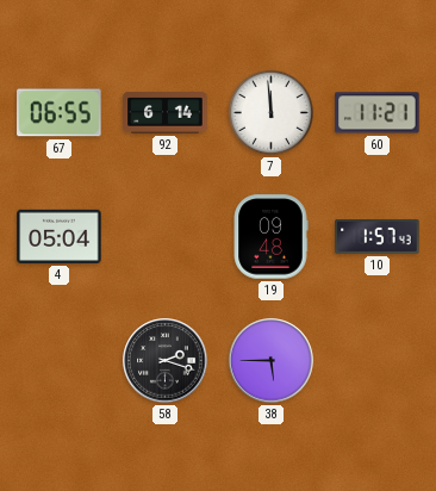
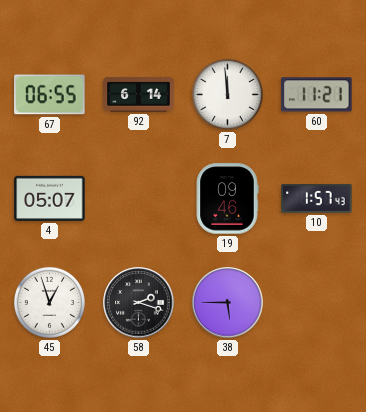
4: 05:04 -> 05:07
19: 09:48 -> 09:46
45: none -> 12:57
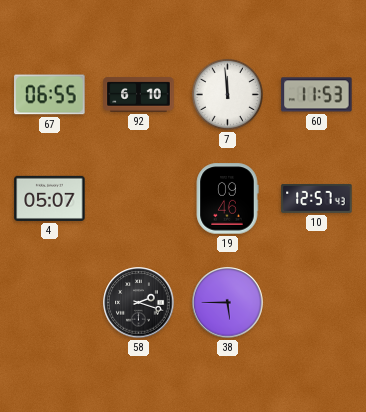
92: 6:14 -> 6:10
60: 11:21 -> 11:53
10: 1:57 -> 12:57
45: 12:57 -> none
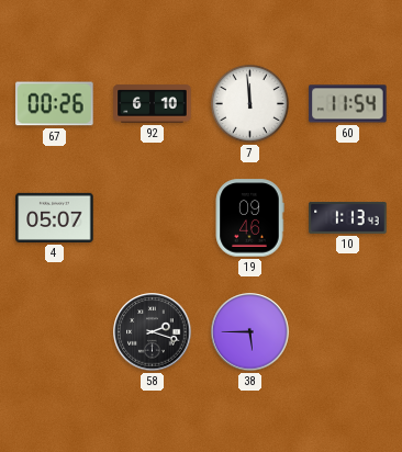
67: 06:55 -> 00:26
60: 11:53 -> 11:54
10: 12:57 -> 1:13
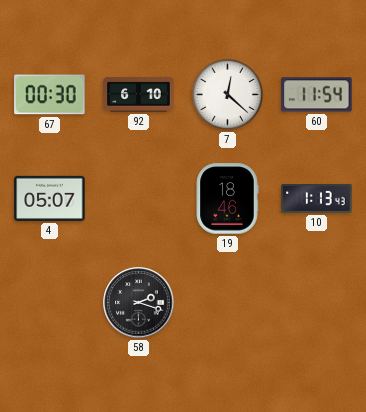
67: 00:26 -> 00:30
7: 11:59 -> 12:22
19: 09:46 -> 18:46
38: 5:45 -> none
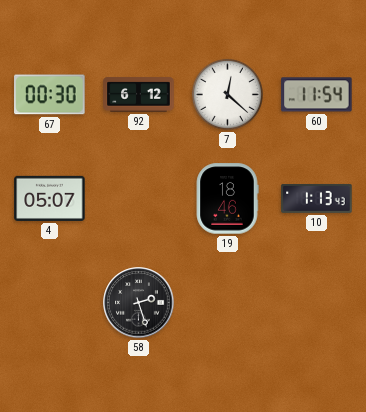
92: 6:10 -> 6:12
58: 2:18 -> 2:27
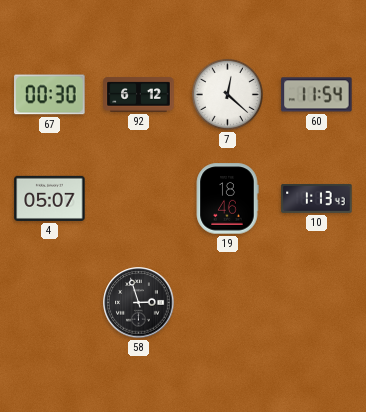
58: 2:27 -> 2:57
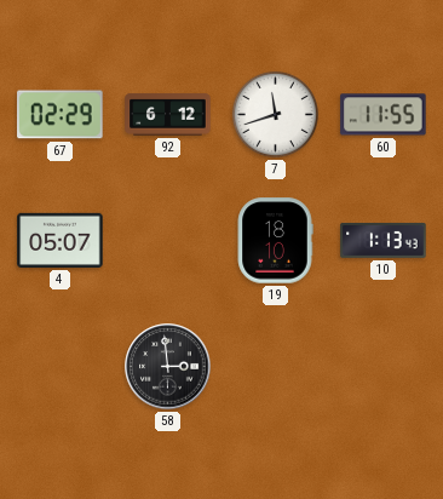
67: 00:30 -> 02:29
7: 12:22 -> 11:42
60: 11:54 -> 11:55
19: 18:46 -> 18:10
58: 2:57 -> 2:59
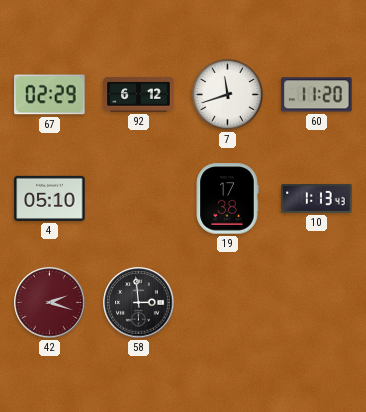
60: 11:55 -> 11:20
4: 05:07 -> 05:10
19: 18:10 -> 17:38
42: none -> 2:18
